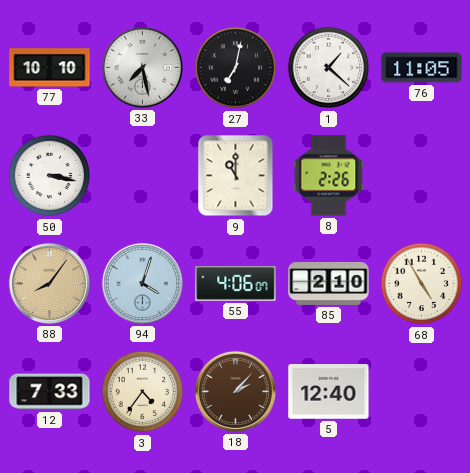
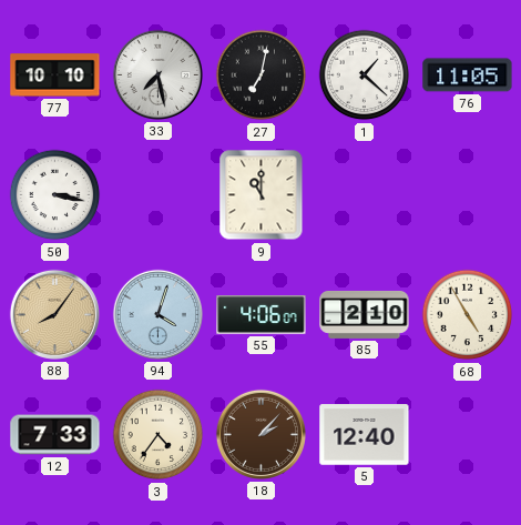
8: 2:26 -> none
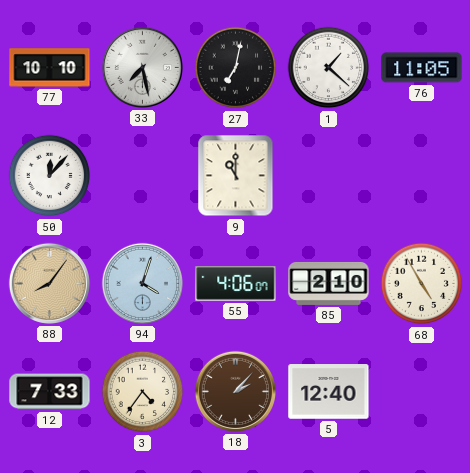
50: 3:17 -> 12:07
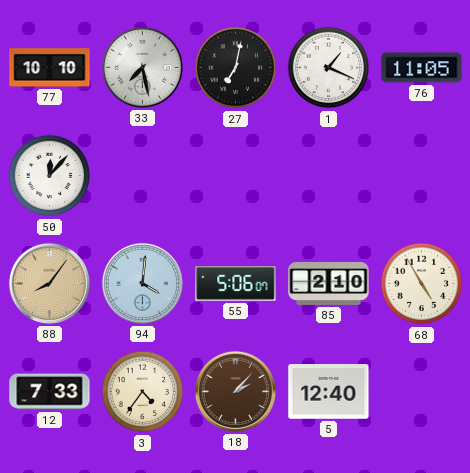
1: 1:22 -> 1:19
9: 11:00 -> none
94: 4:03 -> 4:01
55: 4:06 -> 5:06
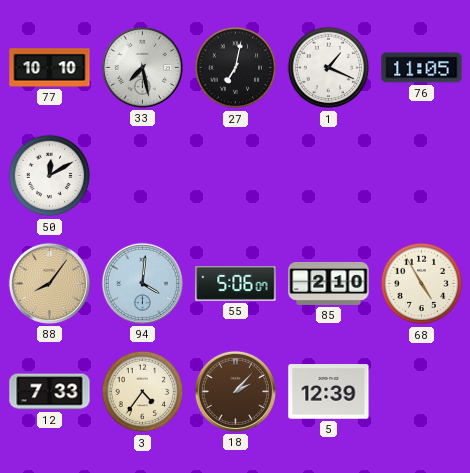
50: 12:07 -> 12:10
5: 12:40 -> 12:39
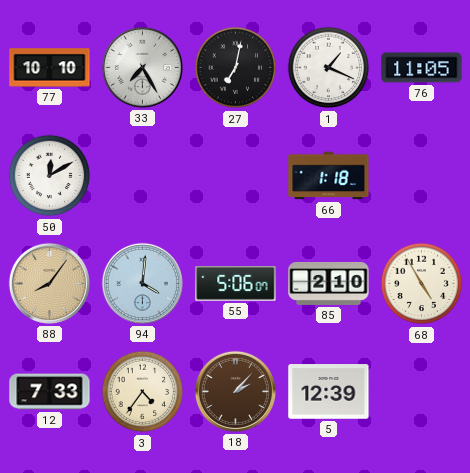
33: 7:28 -> 7:25
66: none -> 1:18
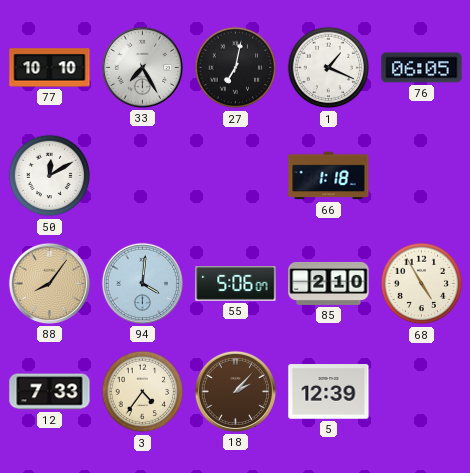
76: 11:05 -> 06:05
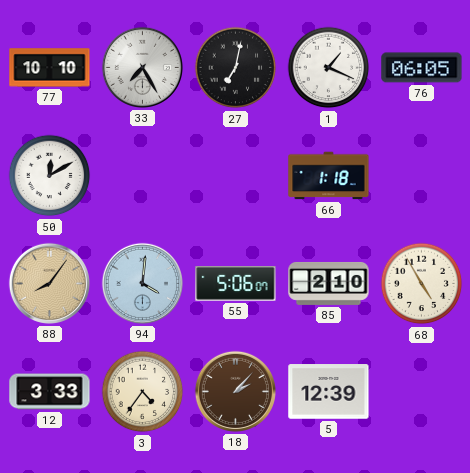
12: 7:33 -> 3:33
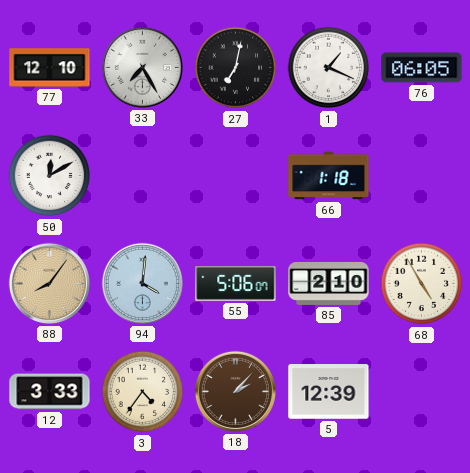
77: 10:10 -> 12:10
